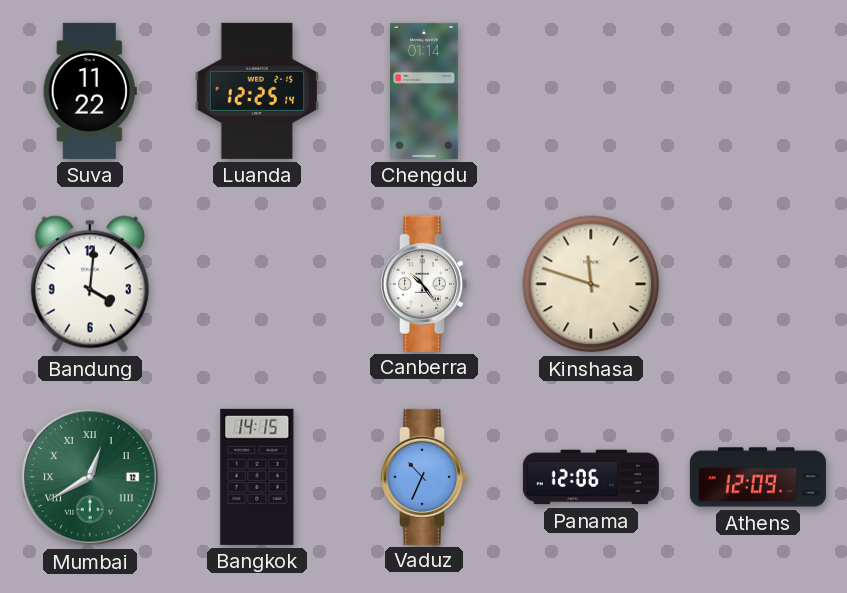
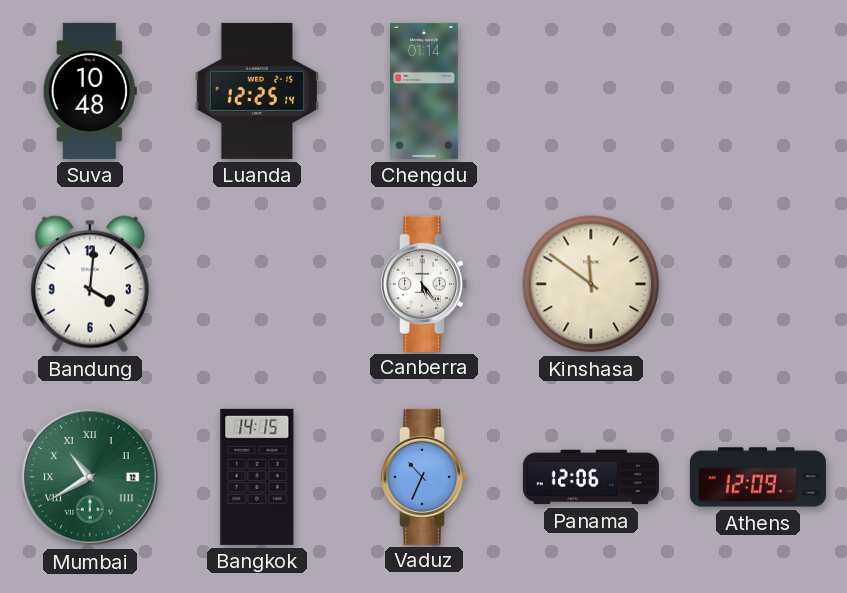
Suva: 11:22 -> 10:48
Canberra: 10:24 -> 5:24
Kinshasa: 11:48 -> 11:51
Mumbai: 12:40 -> 10:40
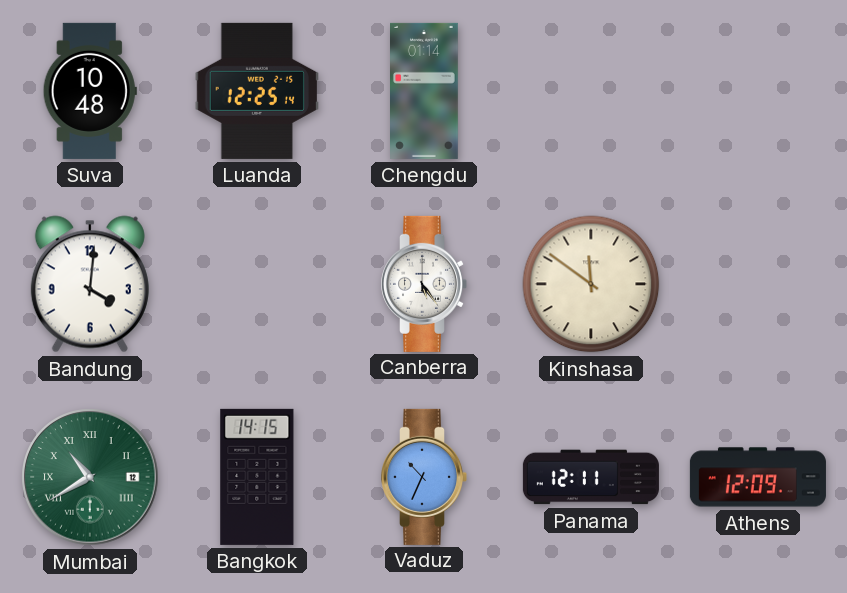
Panama: 12:06 -> 12:11
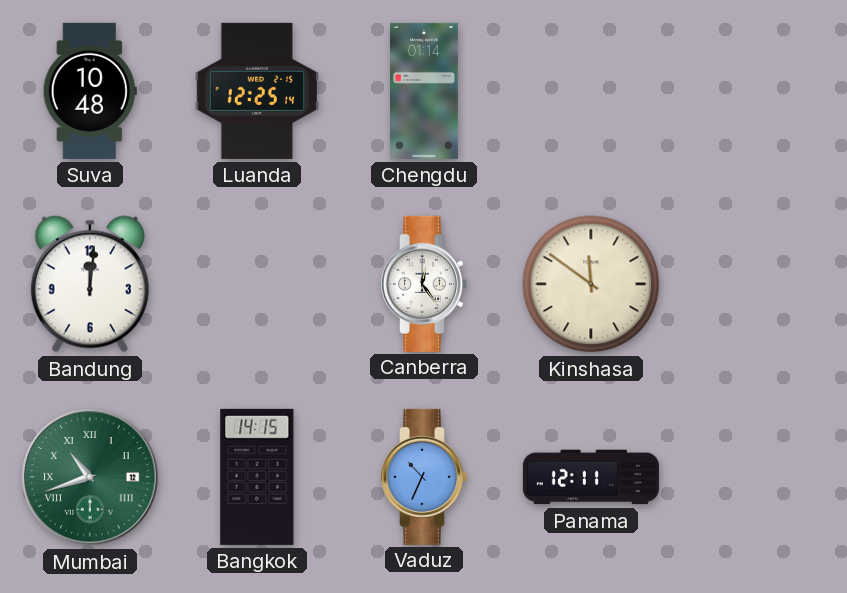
Bandung: 4:01 -> 12:01
Canberra: 5:24 -> 12:24
Mumbai: 10:40 -> 10:42
Athens: 12:09 -> none
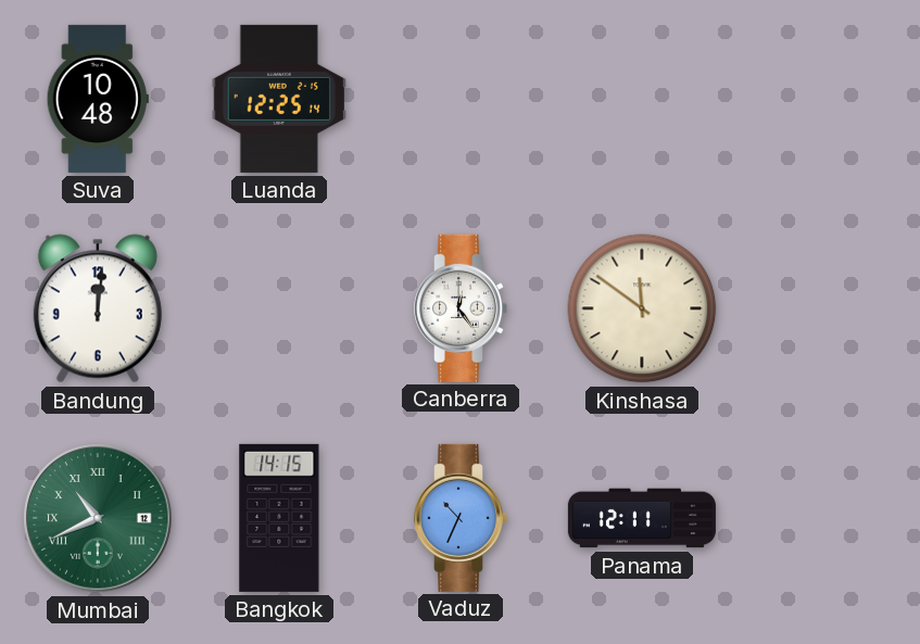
Chengdu: 01:14 -> none
Mumbai: 10:42 -> 10:41
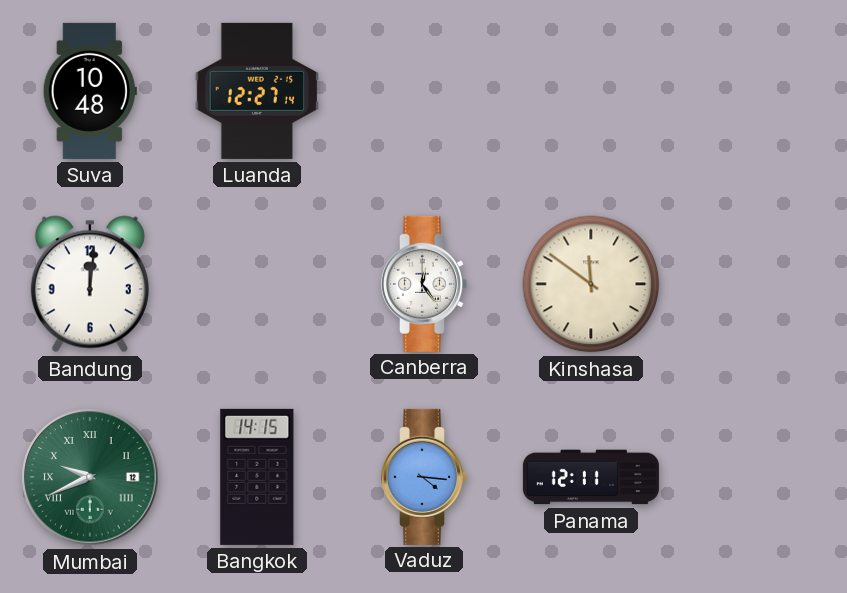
Luanda: 12:25 -> 12:27
Mumbai: 10:41 -> 9:41
Vaduz: 10:34 -> 4:16
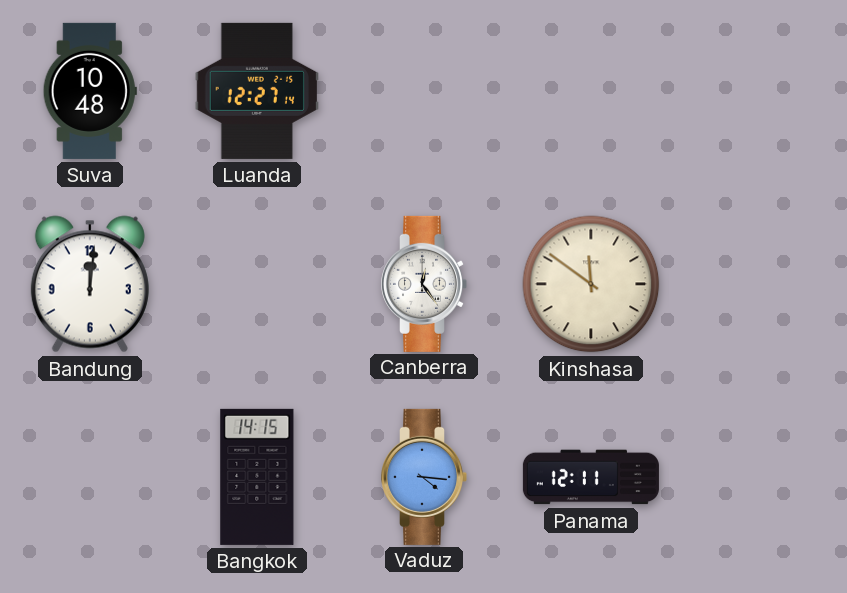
Mumbai: 9:41 -> none
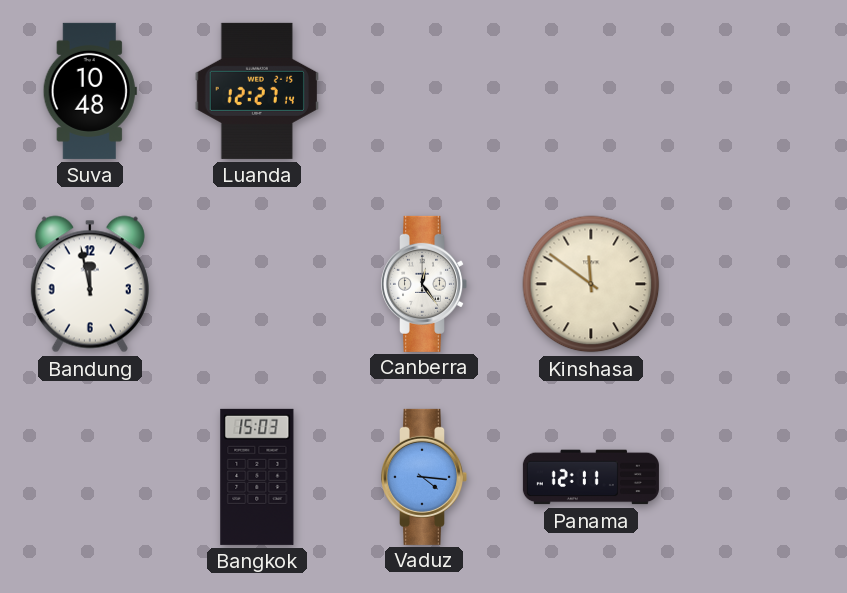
Bandung: 12:01 -> 11:58
Bangkok: 14:15 -> 15:03
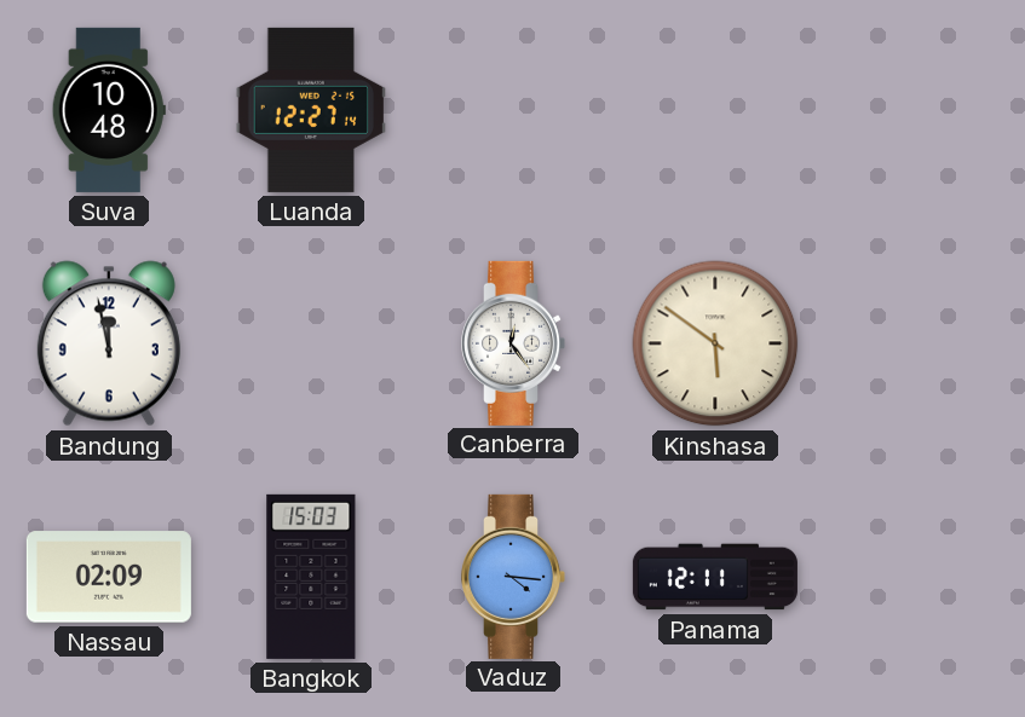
Kinshasa: 11:51 -> 5:51
Nassau: none -> 02:09
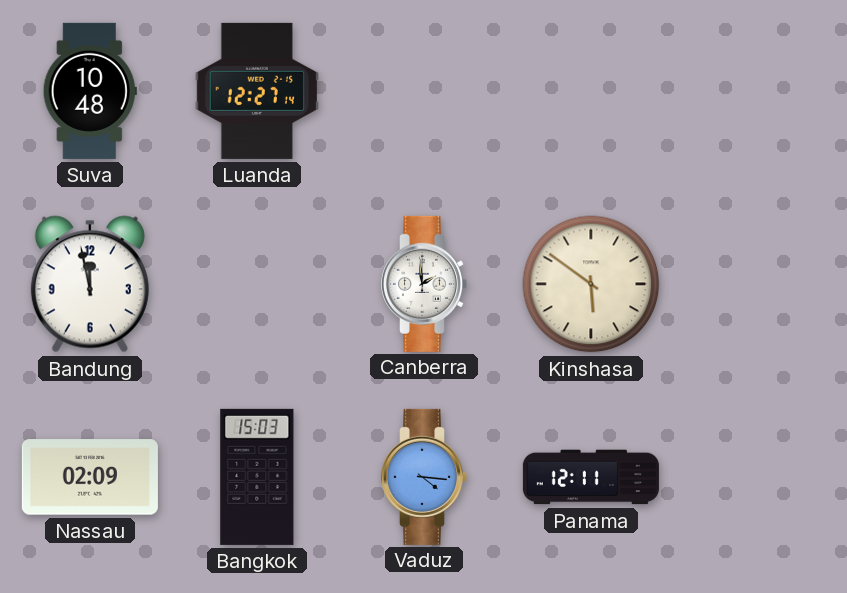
Canberra: 12:24 -> 1:59
